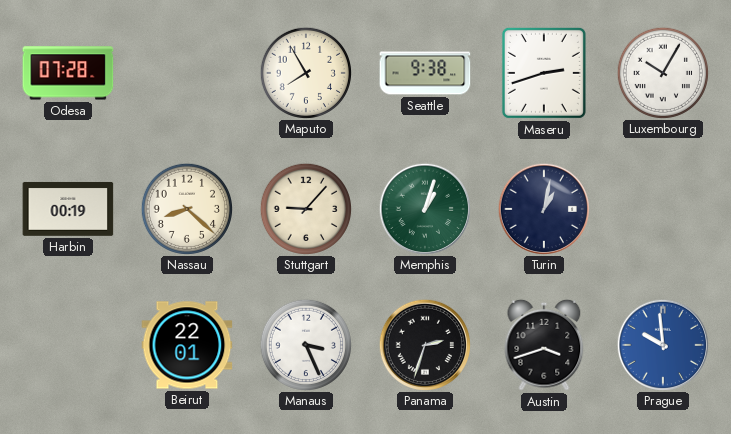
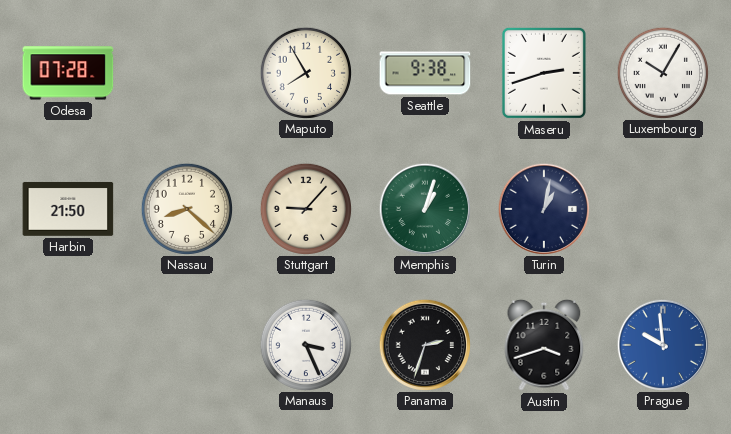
Harbin: 00:19 -> 21:50
Beirut: 22:01 -> none
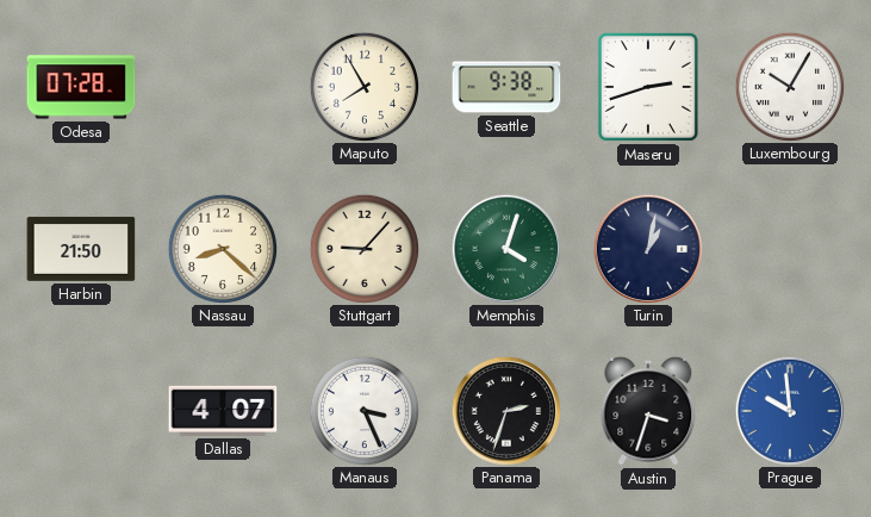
Memphis: 1:03 -> 4:03
Dallas: none -> 4:07
Austin: 3:42 -> 3:33
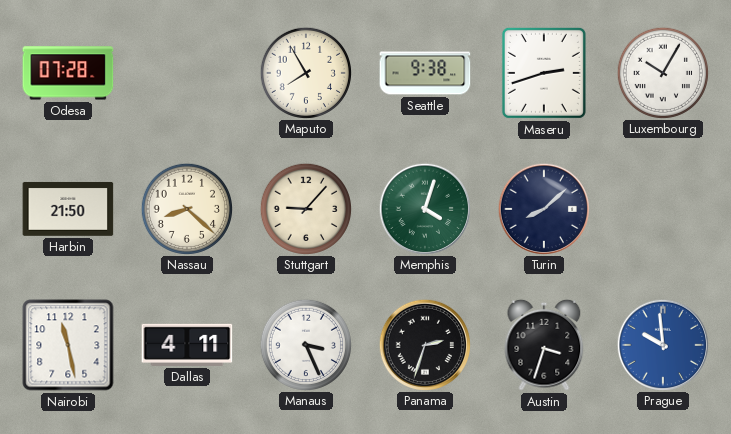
Turin: 1:02 -> 8:08
Nairobi: none -> 11:28
Dallas: 4:07 -> 4:11
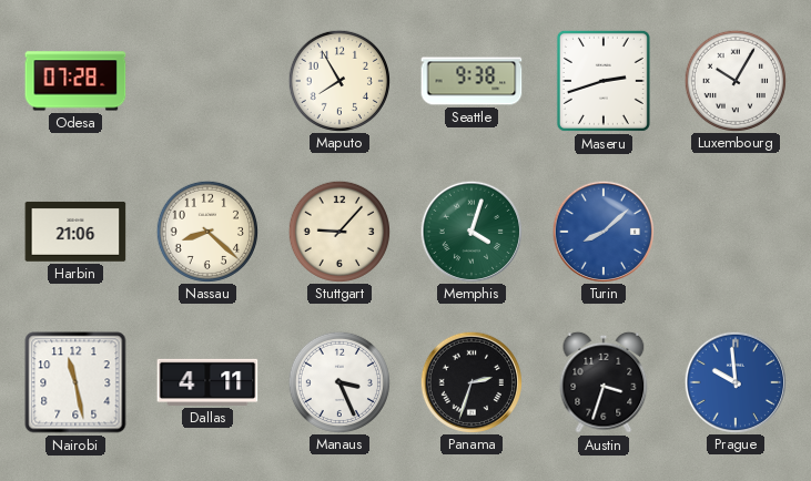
Harbin: 21:50 -> 21:06
Turin dial: navy -> blue
